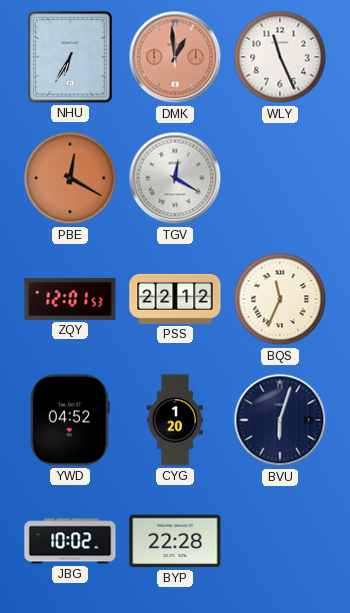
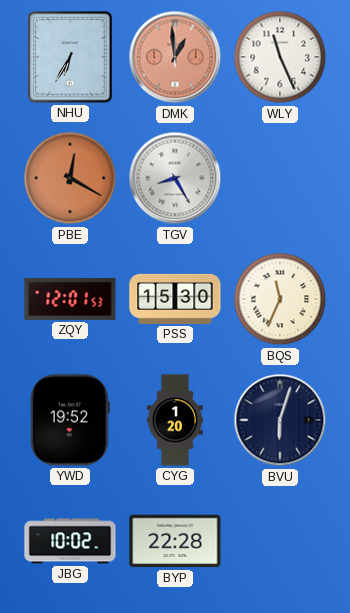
TGV: 12:20 -> 8:25
PSS: 22:12 -> 15:30
YWD: 04:52 -> 19:52
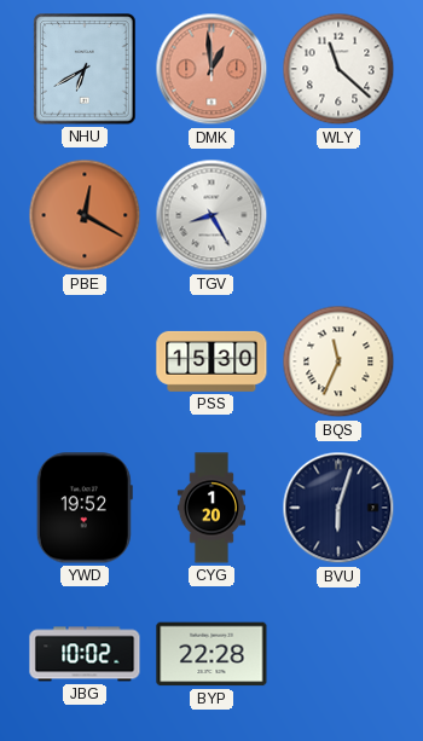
NHU: 6:35 -> 6:40
WLY: 11:26 -> 11:22
ZQY: 12:01 -> none
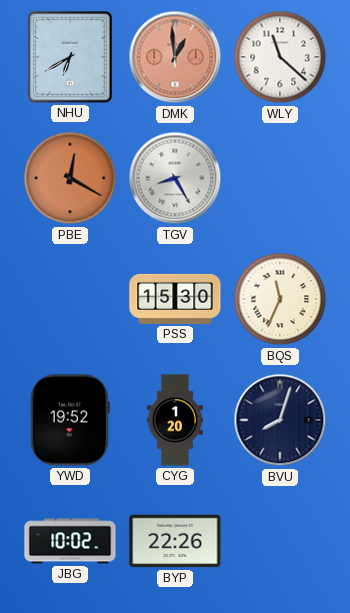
BVU: 6:03 -> 8:03
BYP: 22:28 -> 22:26
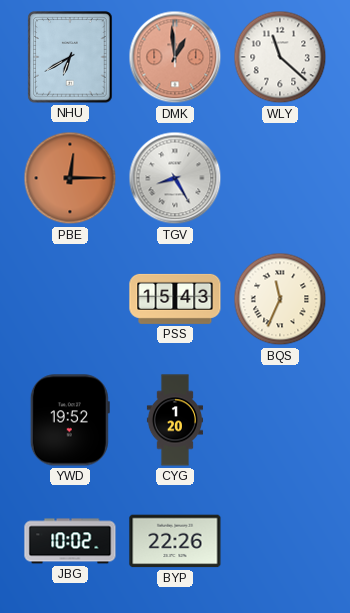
PBE: 12:20 -> 12:15
PSS: 15:30 -> 15:43
BVU: 8:03 -> none
